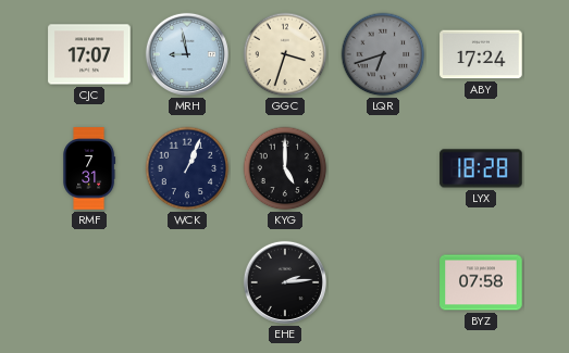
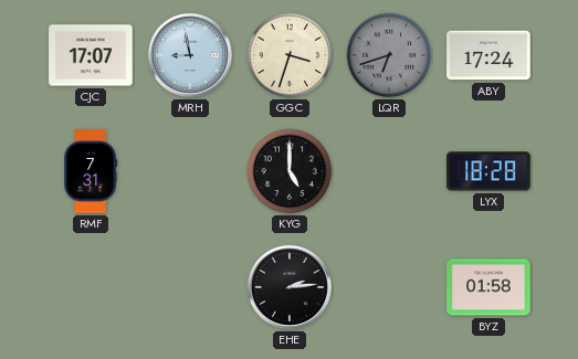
WCK: 1:04 -> none
BYZ: 07:58 -> 01:58
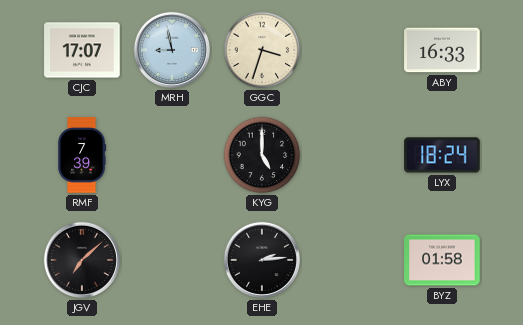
LQR: 6:42 -> none
ABY: 17:24 -> 16:33
RMF: 7:31 -> 7:39
LYX: 18:28 -> 18:24
JGV: none -> 7:08
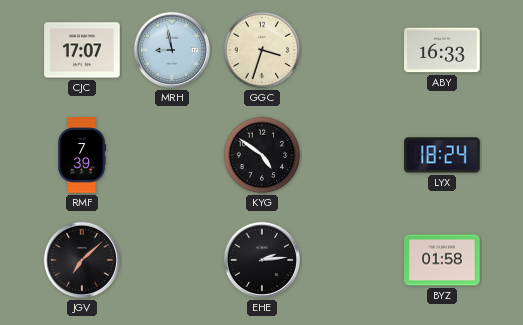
KYG: 5:00 -> 4:51
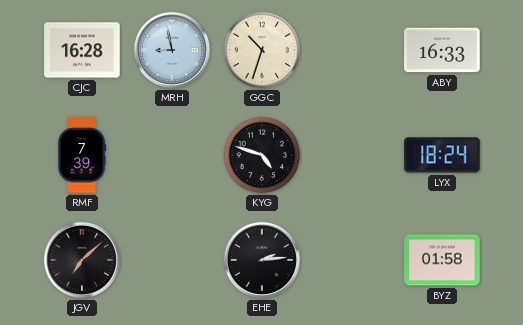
CJC: 17:07 -> 16:28
GGC: 3:33 -> 10:33
KYG: 4:51 -> 4:48
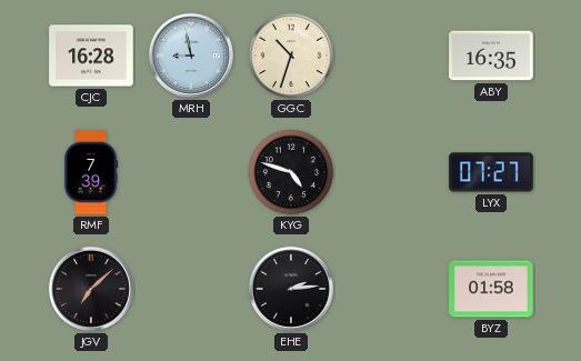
ABY: 16:33 -> 16:35
LYX: 18:24 -> 07:27
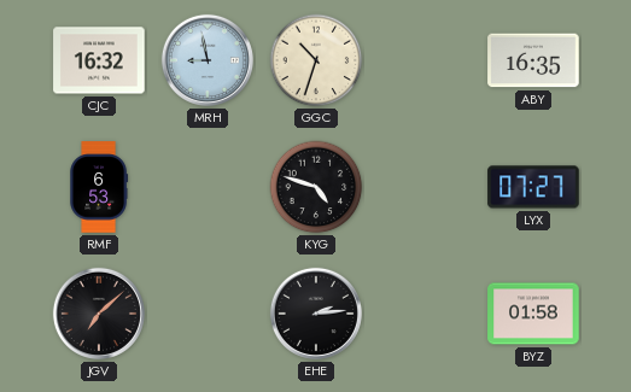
CJC: 16:28 -> 16:32
RMF: 7:39 -> 6:53
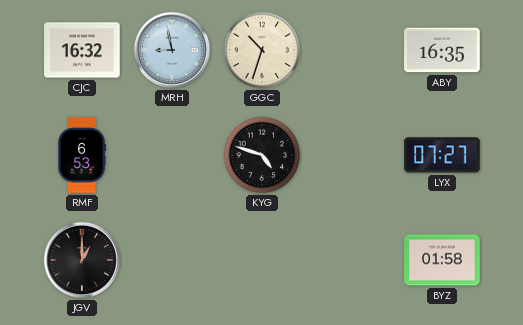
JGV: 7:08 -> 1:00
EHE: 2:14 -> none
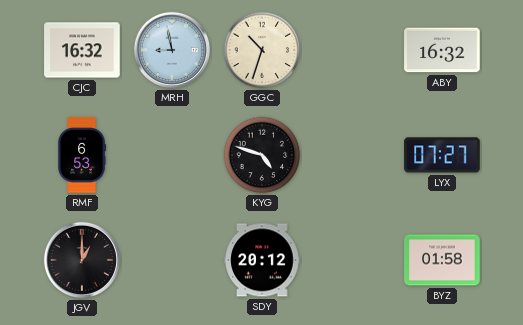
ABY: 16:35 -> 16:32
SDY: none -> 20:12
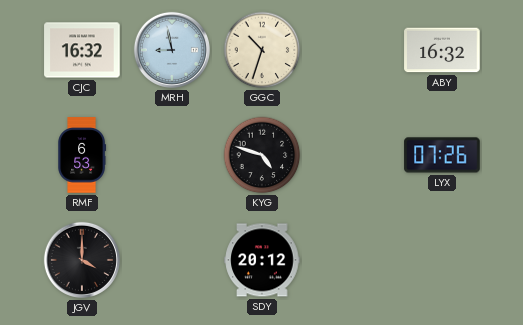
LYX: 07:27 -> 07:26
JGV: 1:00 -> 4:00
BYZ: 01:58 -> none
